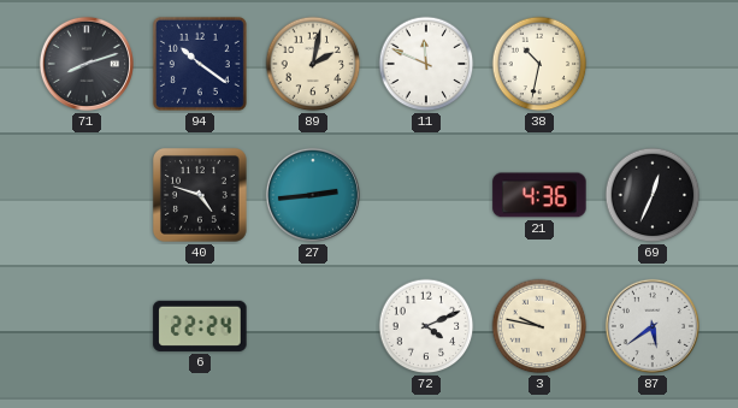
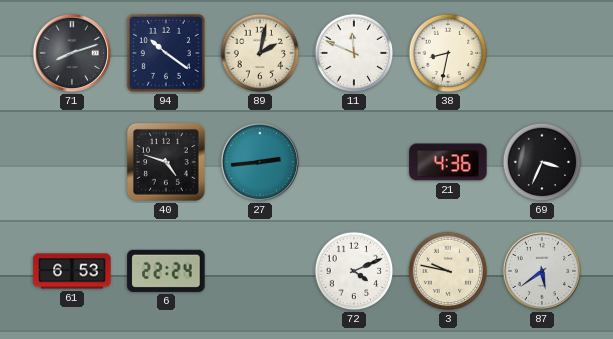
38: 10:32 -> 8:32
69: 12:34 -> 3:34
61: none -> 6:53
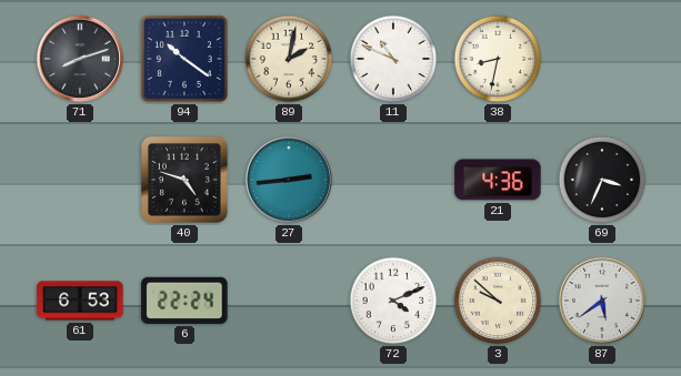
11: 11:49 -> 10:49
3: 9:47 -> 9:52
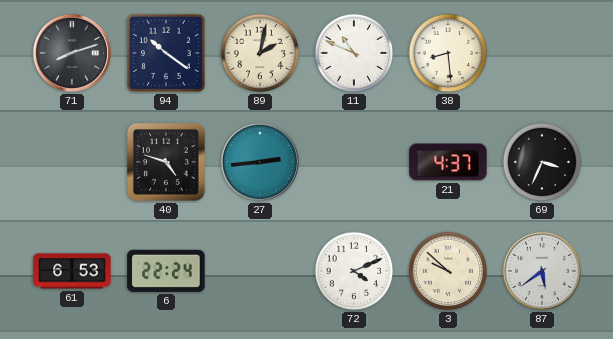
38: 8:32 -> 8:29
21: 4:36 -> 4:37
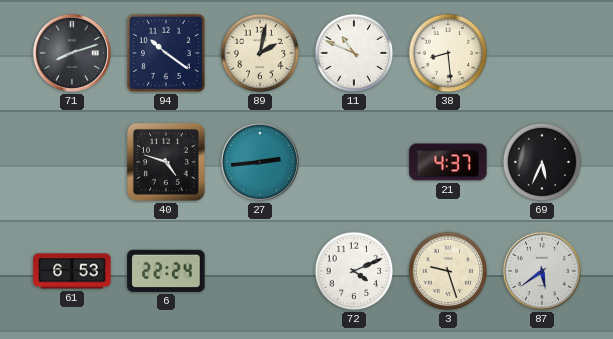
69: 3:34 -> 5:34
3: 9:52 -> 9:27
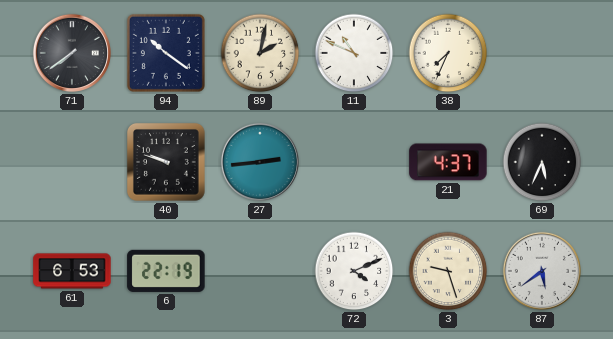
71: 8:12 -> 7:39
38: 8:29 -> 7:34
40: 4:48 -> 9:48
6: 22:24 -> 22:19
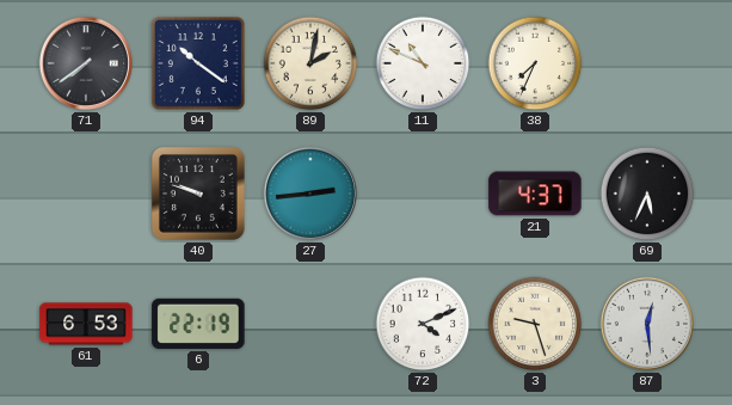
87: 5:39 -> 12:29
